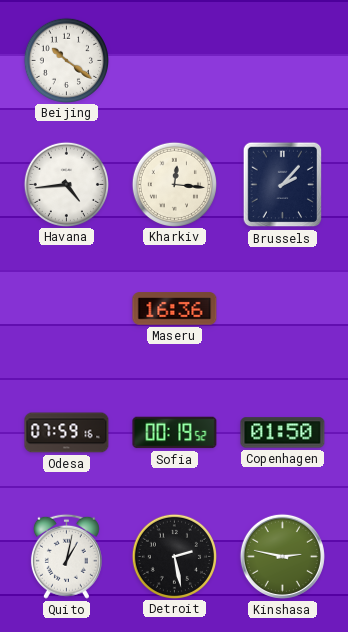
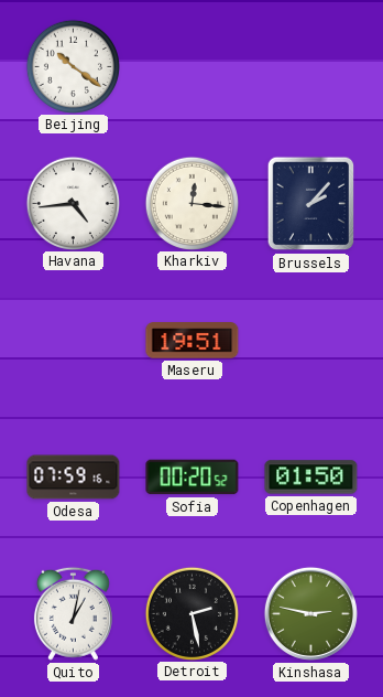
Maseru: 16:36 -> 19:51
Sofia: 00:19 -> 00:20
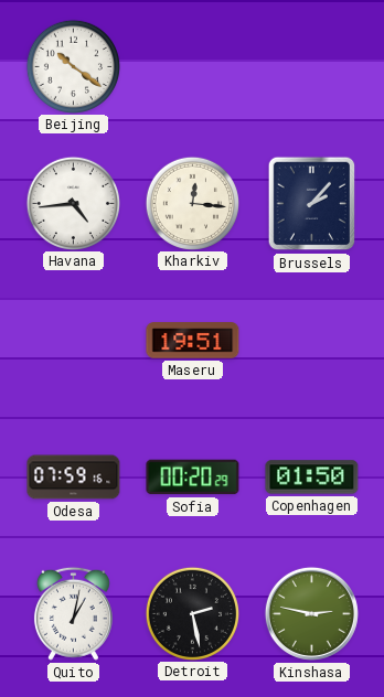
Sofia: 00:20:52 -> 00:20:29
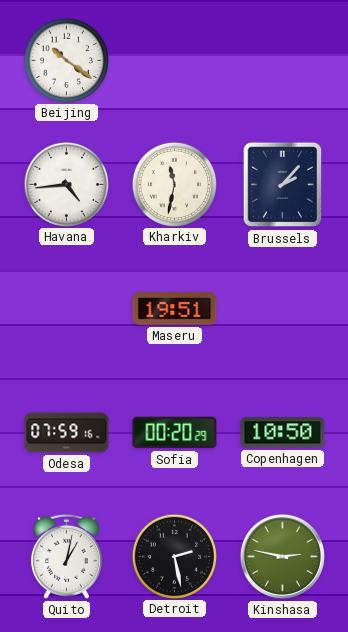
Kharkiv: 12:16 -> 11:32
Copenhagen: 01:50 -> 10:50
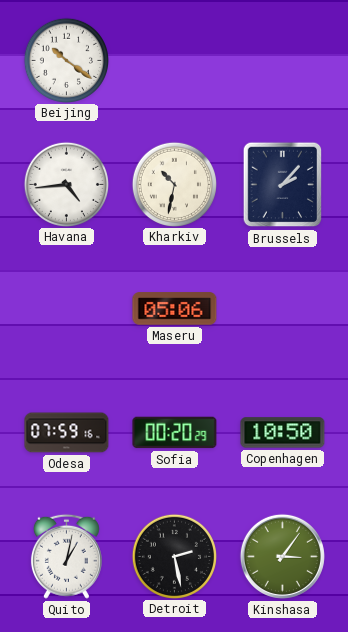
Kharkiv: 11:32 -> 10:32
Maseru: 19:51 -> 05:06
Kinshasa: 2:47 -> 3:06
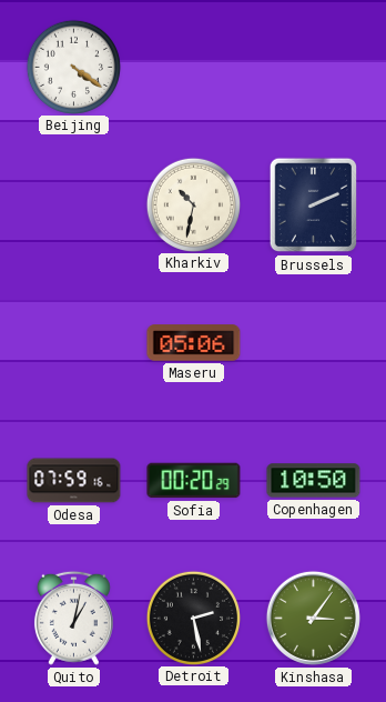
Beijing: 10:21 -> 4:21
Havana: 4:44 -> none
Brussels: 2:07 -> 2:11
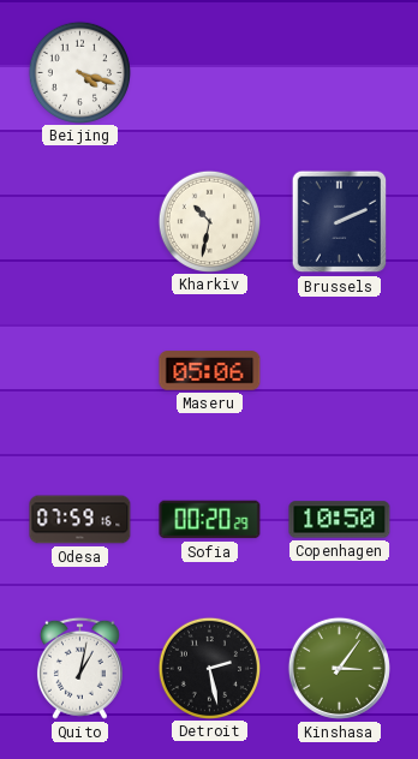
Beijing: 4:21 -> 4:18
